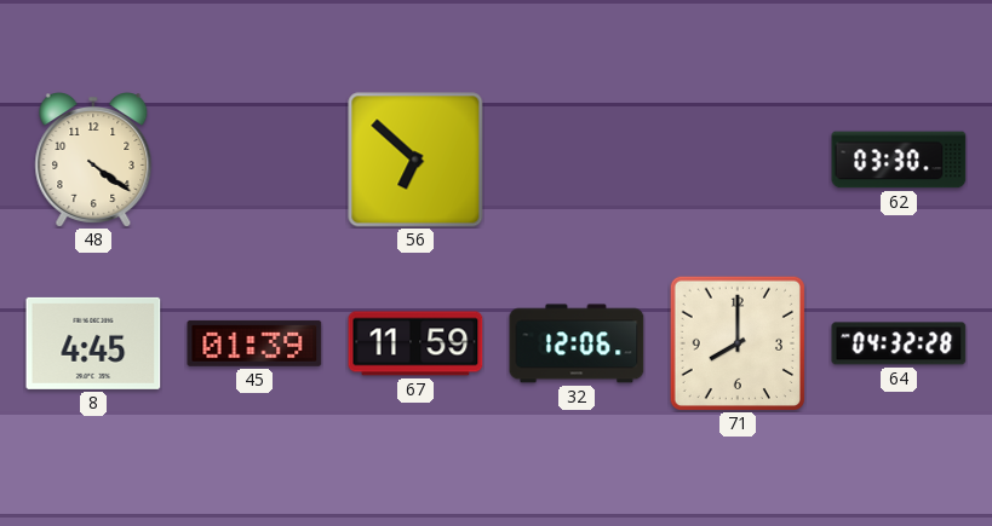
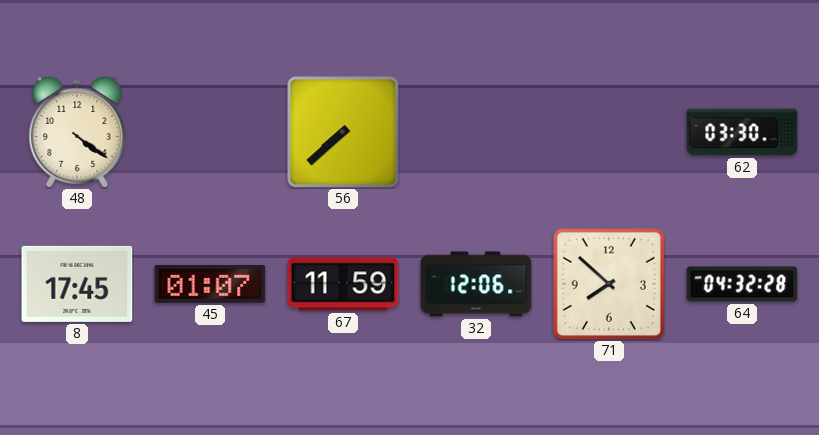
56: 6:52 -> 7:38
8: 4:45 -> 17:45
45: 01:39 -> 01:07
71: 8:00 -> 7:52
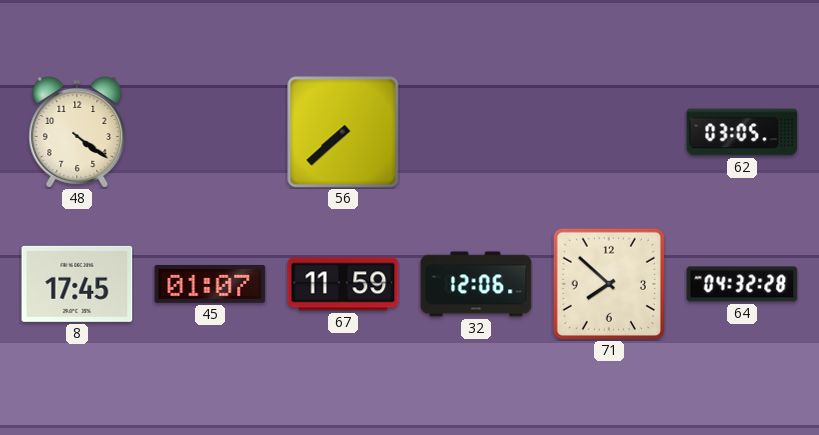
62: 03:30 -> 03:05
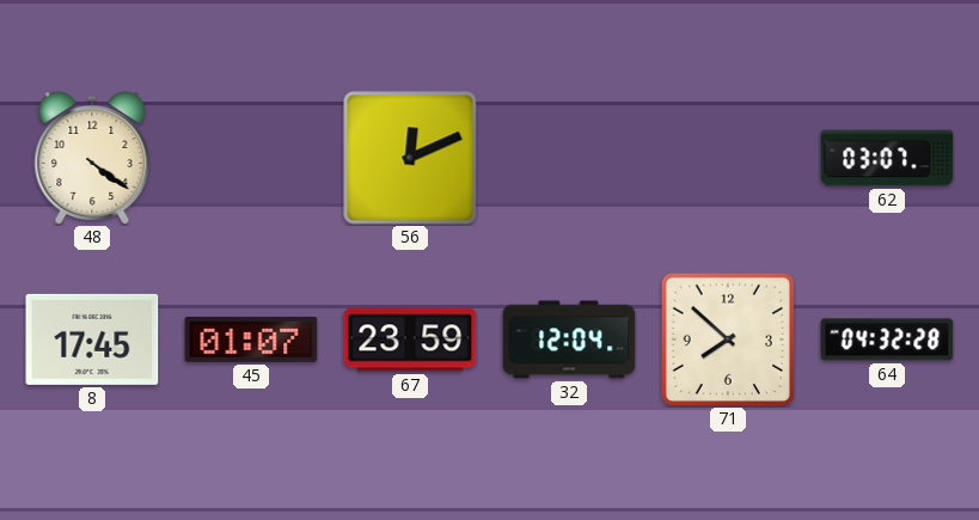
56: 7:38 -> 12:11
62: 03:05 -> 03:07
67: 11:59 -> 23:59
32: 12:06 -> 12:04
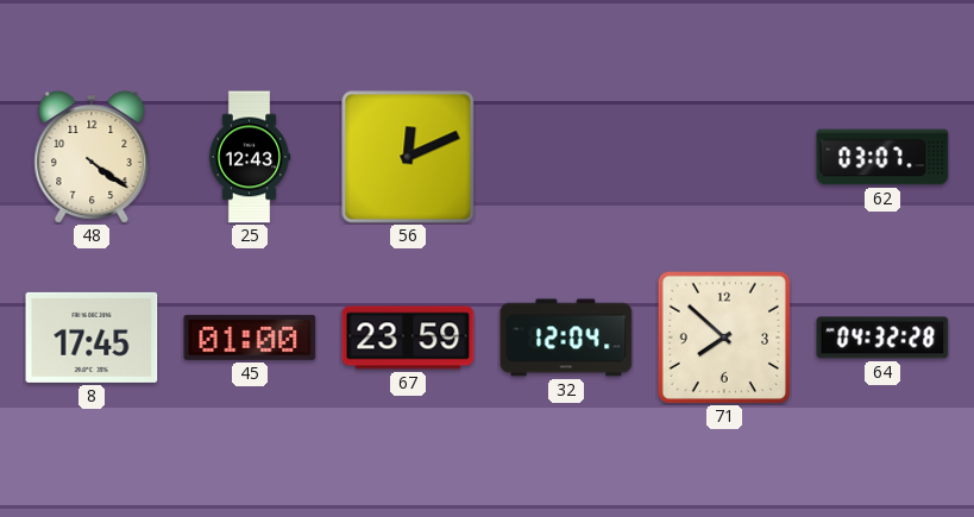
25: none -> 12:43
45: 01:07 -> 01:00
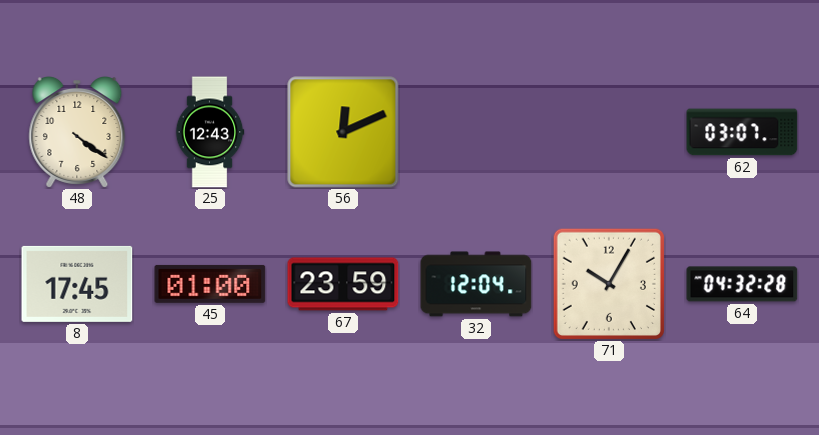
71: 7:52 -> 10:05
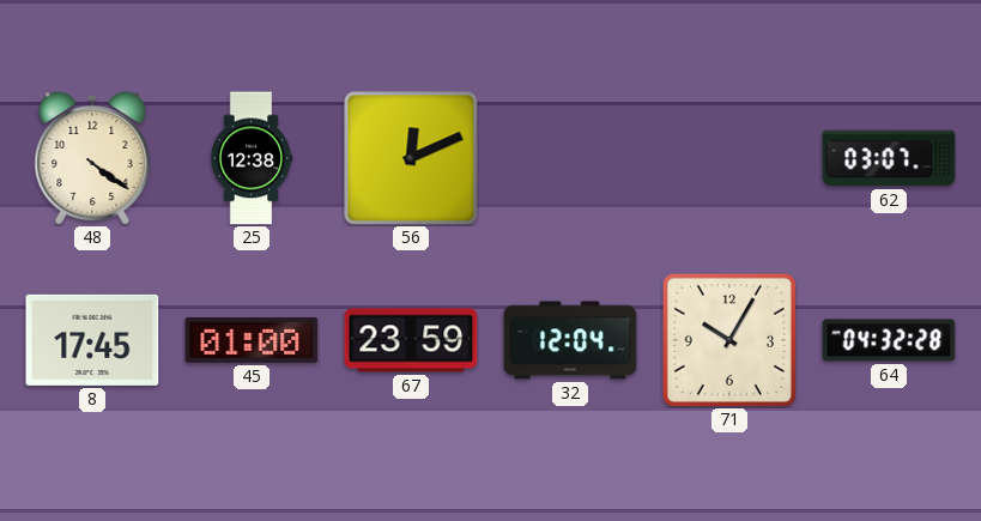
25: 12:43 -> 12:38
